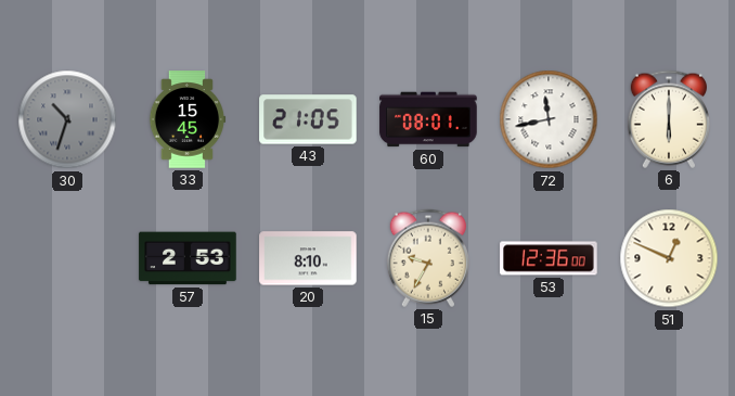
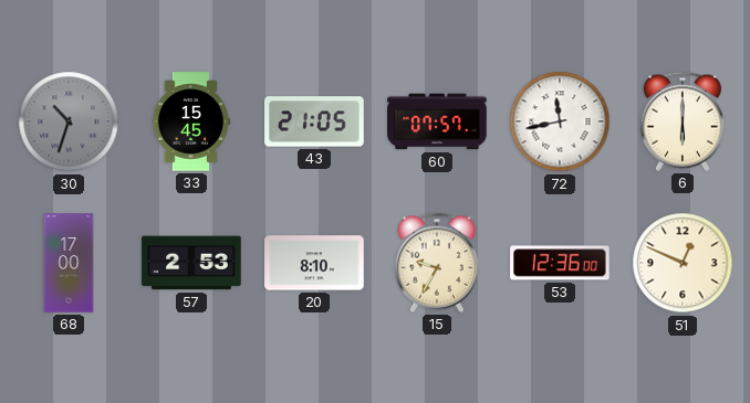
60: 08:01 -> 07:57
68: none -> 17:00
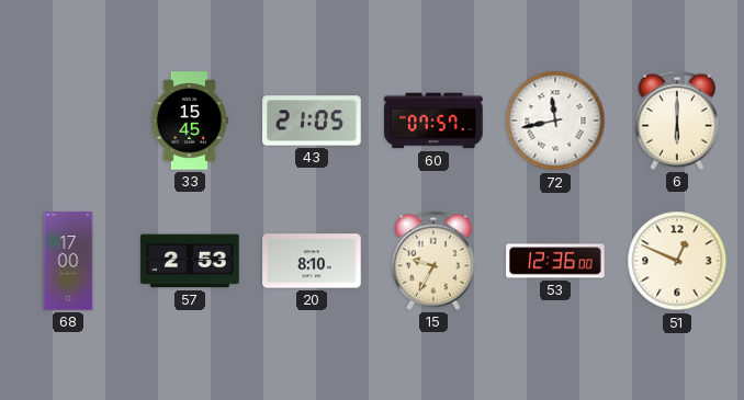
30: 10:33 -> none
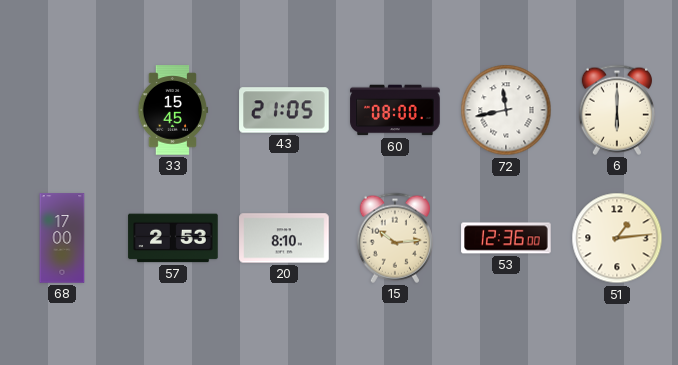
60: 07:57 -> 08:00
15: 9:35 -> 10:14
51: 12:49 -> 1:14
